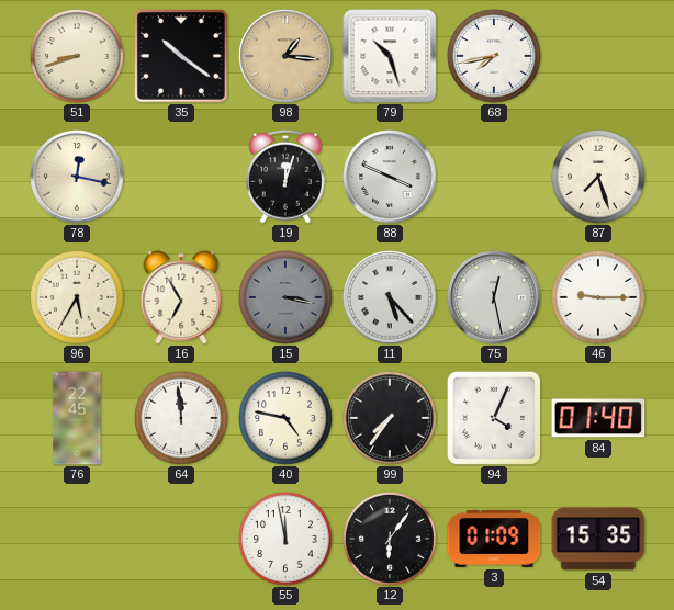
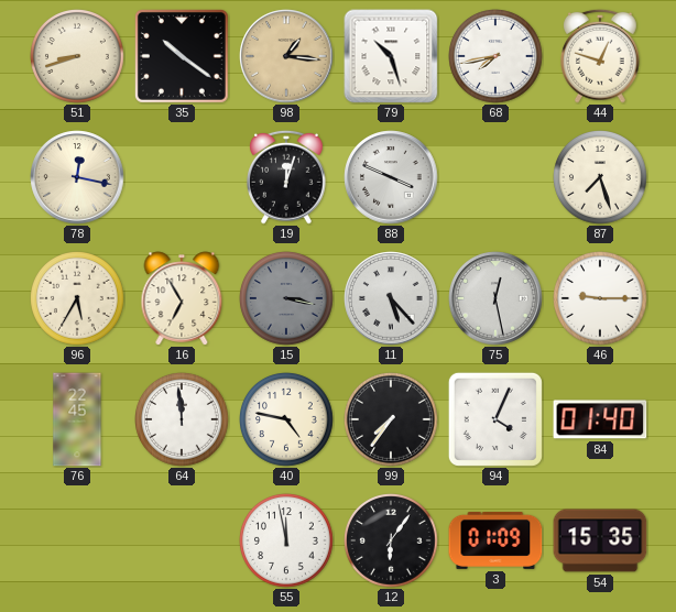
44: none -> 12:48
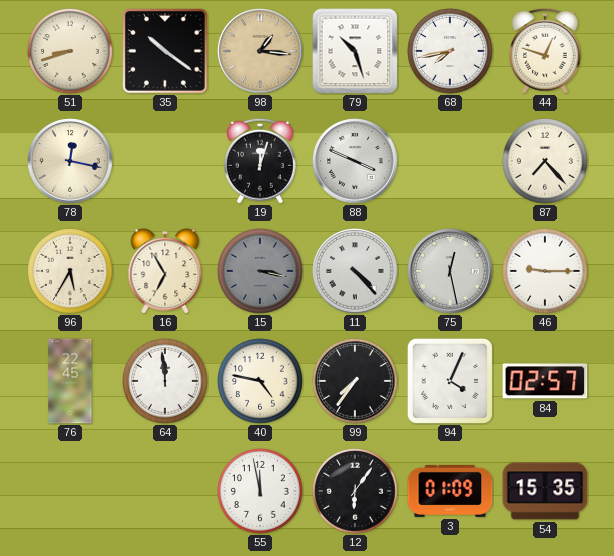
87: 7:27 -> 7:23
11: 5:23 -> 4:23
84: 01:40 -> 02:57
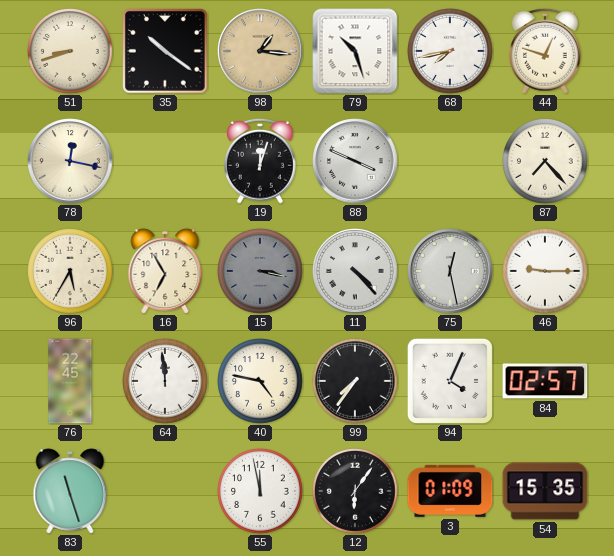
83: none -> 11:27
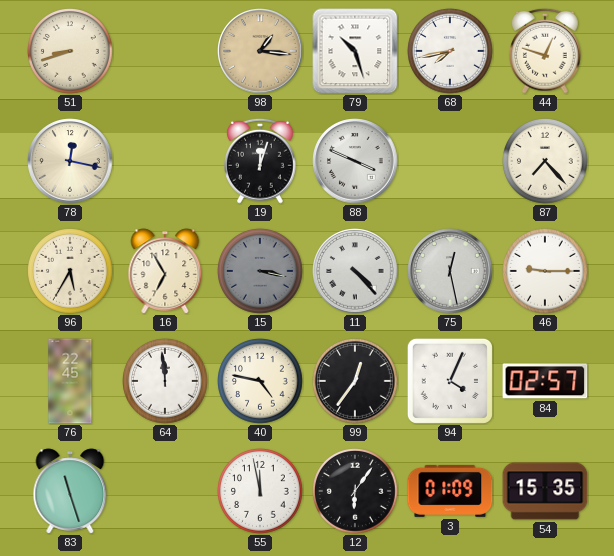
35: 10:21 -> none
99: 7:36 -> 12:36
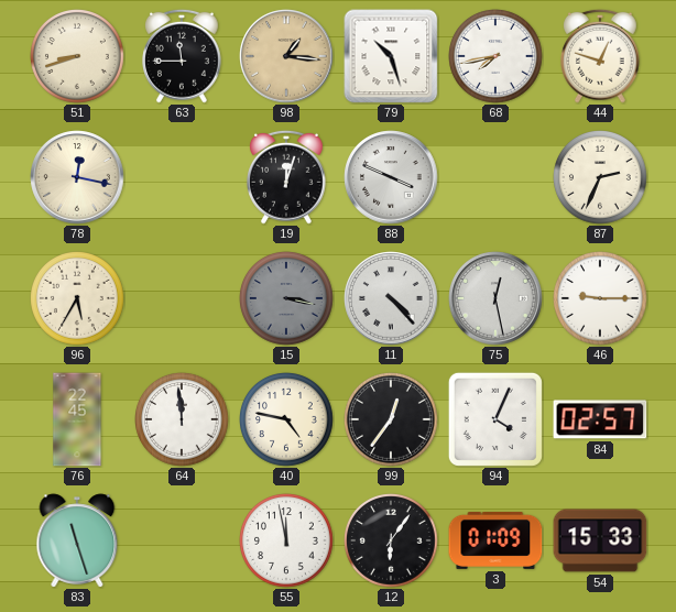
63: none -> 11:45
87: 7:23 -> 2:34
16: 6:55 -> none
54: 15:35 -> 15:33
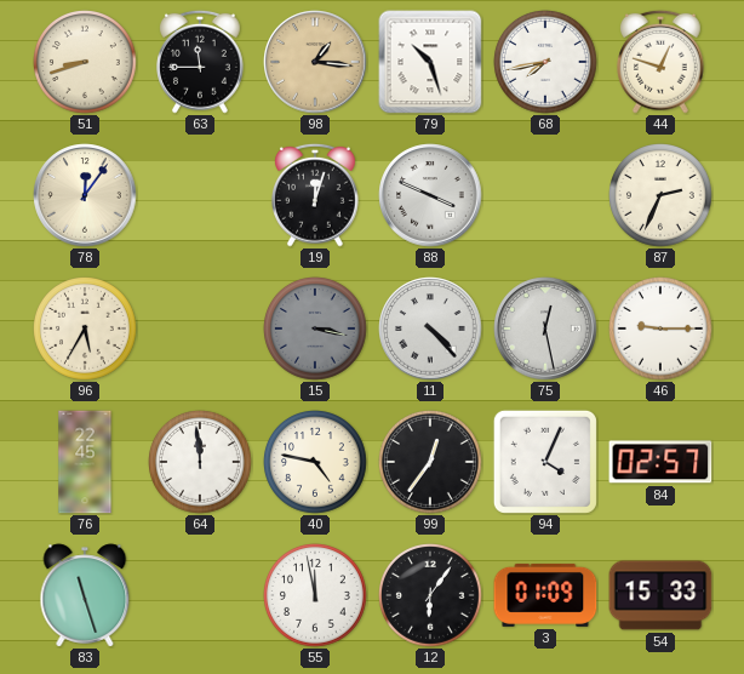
78: 12:17 -> 12:06
